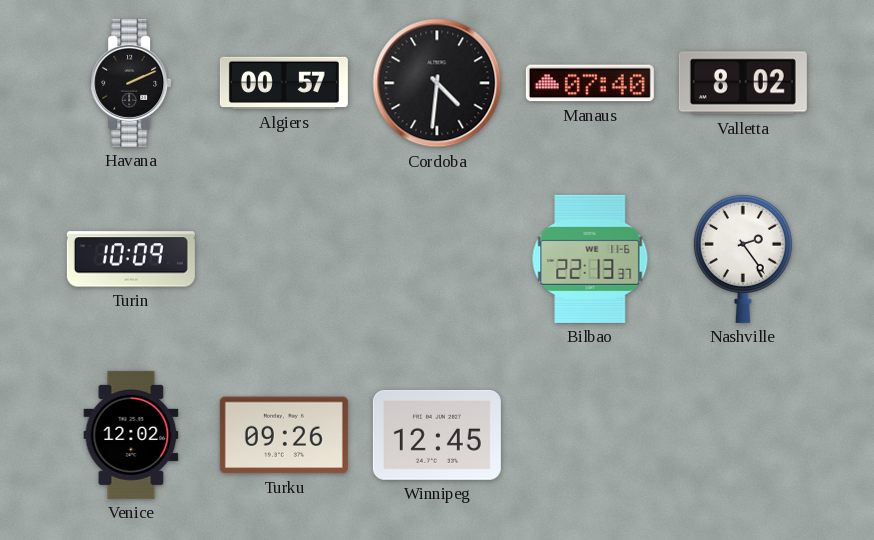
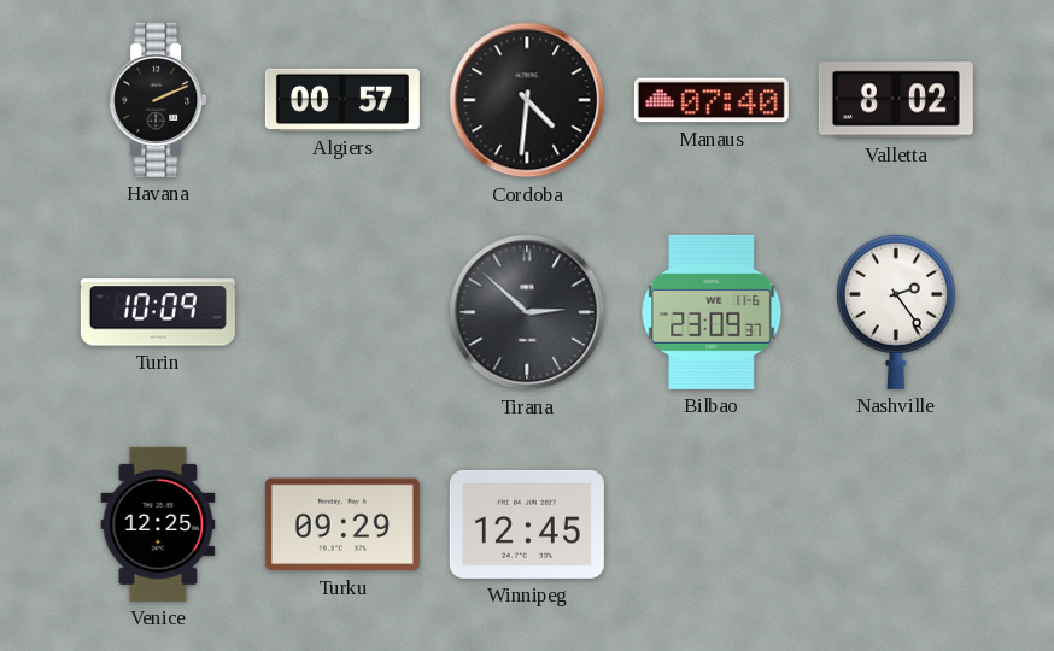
Tirana: none -> 2:52
Bilbao: 22:13 -> 23:09
Venice: 12:02 -> 12:25
Turku: 09:26 -> 09:29
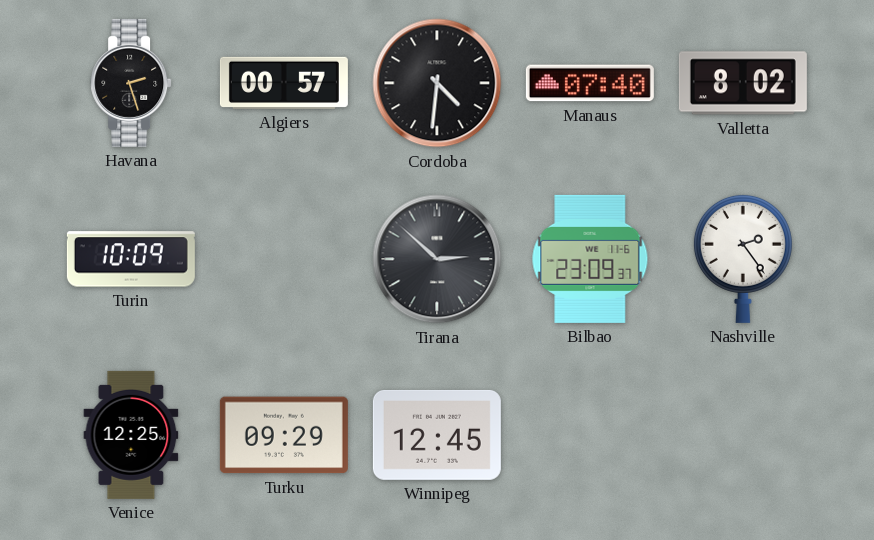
Havana: 2:11 -> 2:27
